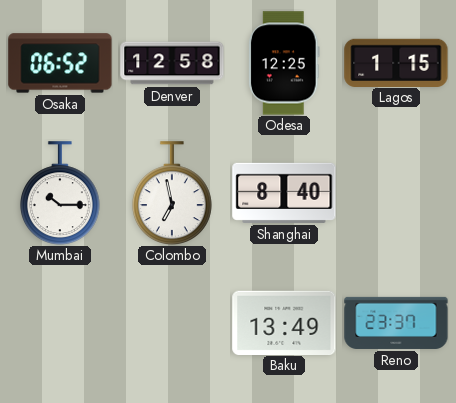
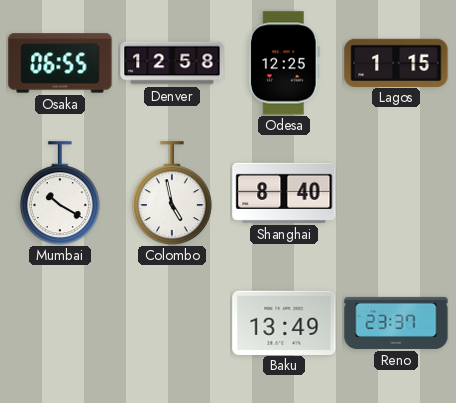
Osaka: 06:52 -> 06:55
Mumbai: 10:15 -> 10:20
Colombo: 6:58 -> 4:58
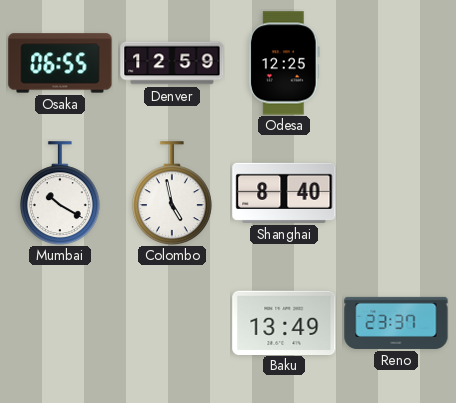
Denver: 12:58 -> 12:59
Lagos: 1:15 -> none
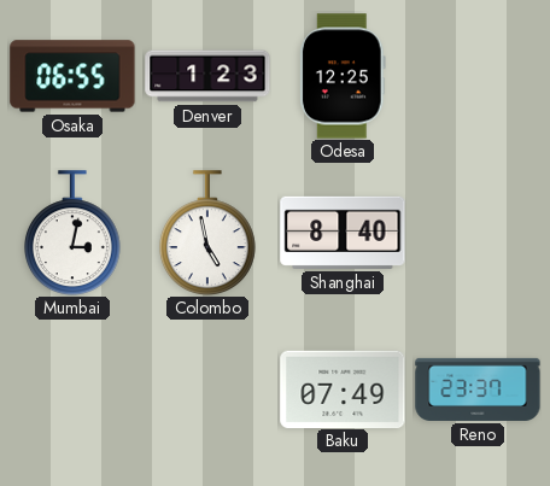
Denver: 12:59 -> 1:23
Mumbai: 10:20 -> 3:02
Baku: 13:49 -> 07:49
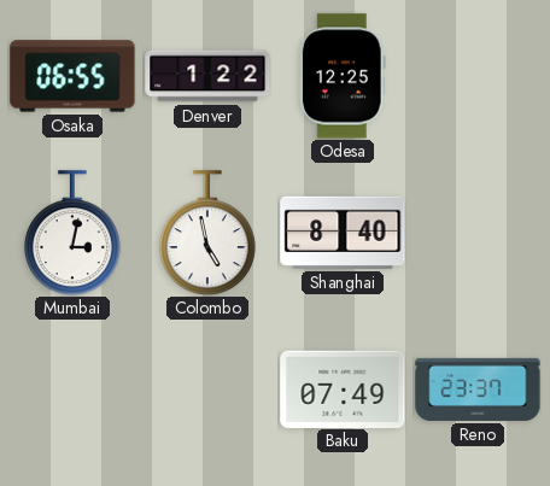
Denver: 1:23 -> 1:22
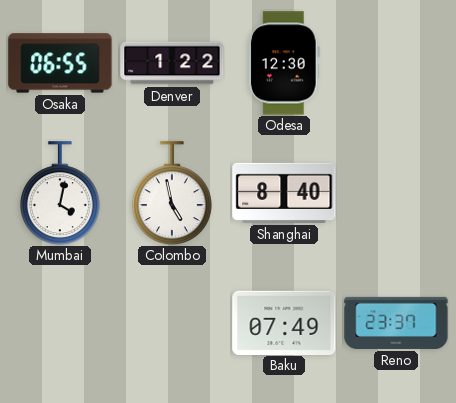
Odesa: 12:25 -> 12:30
Mumbai: 3:02 -> 4:02
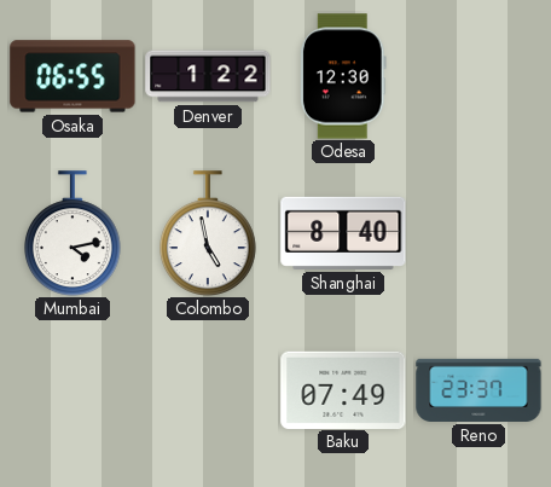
Mumbai: 4:02 -> 4:13
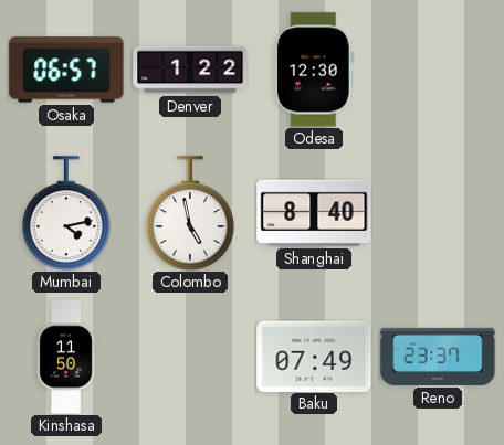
Osaka: 06:55 -> 06:57
Kinshasa: none -> 11:50
